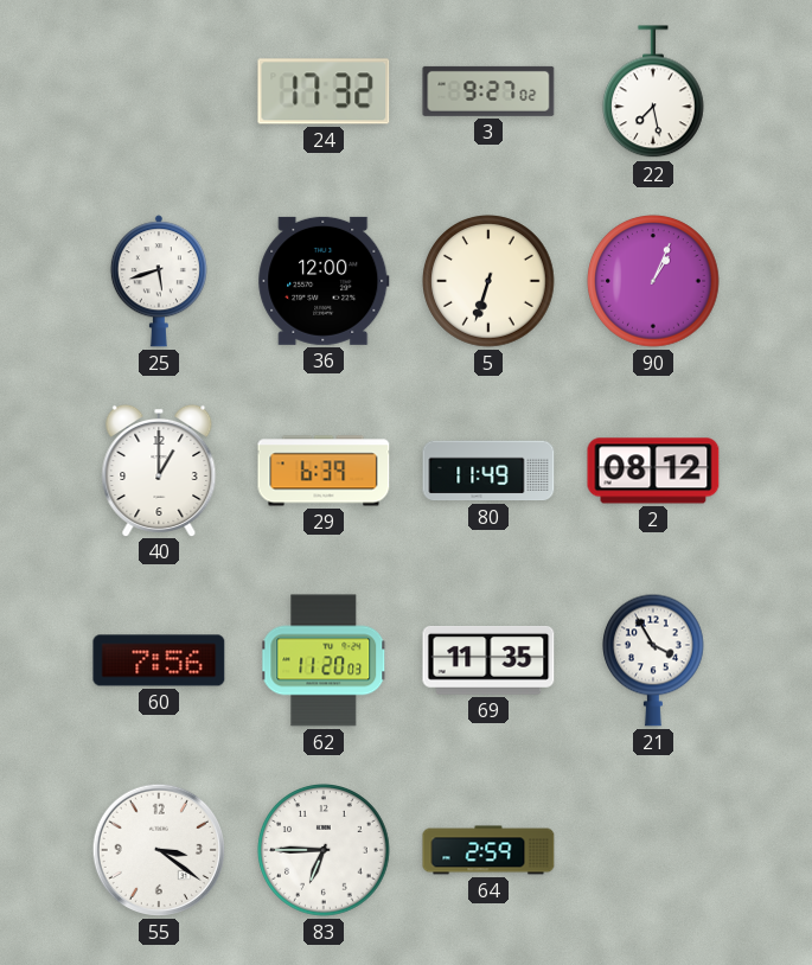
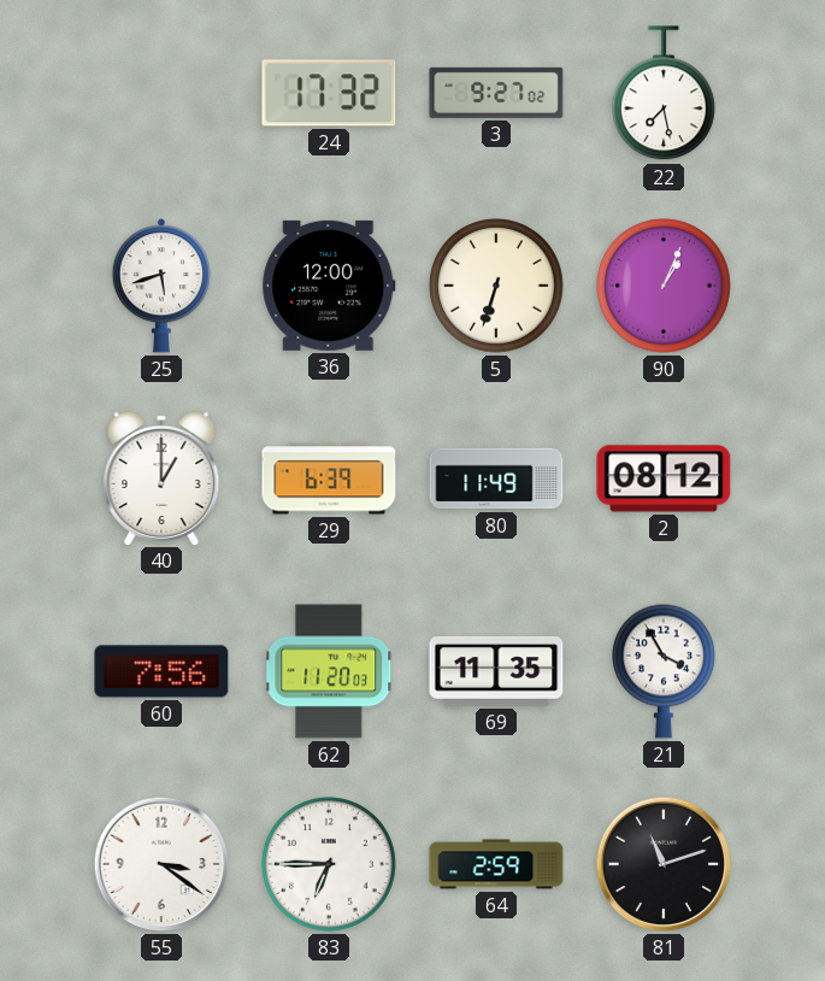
81: none -> 11:12
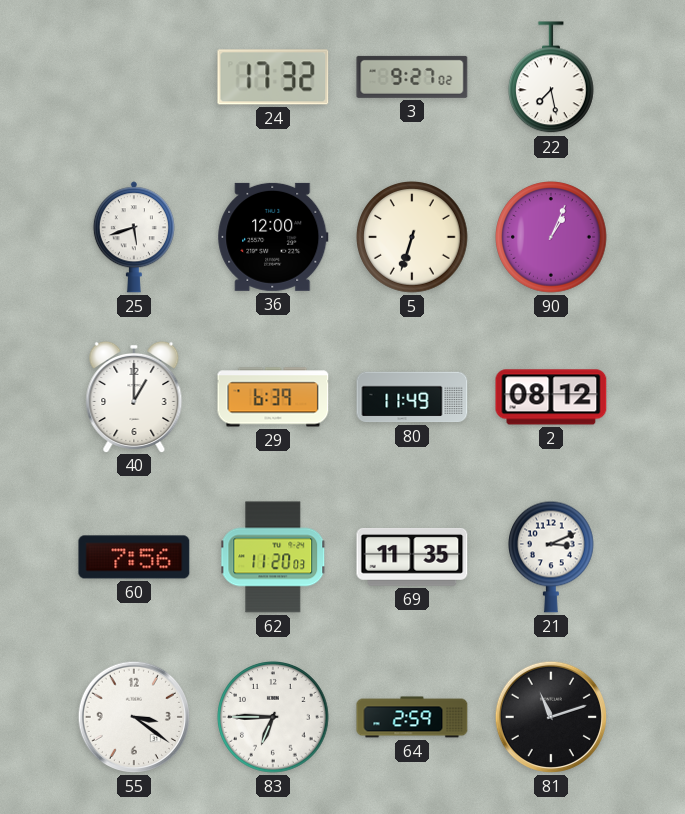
21: 3:55 -> 3:11
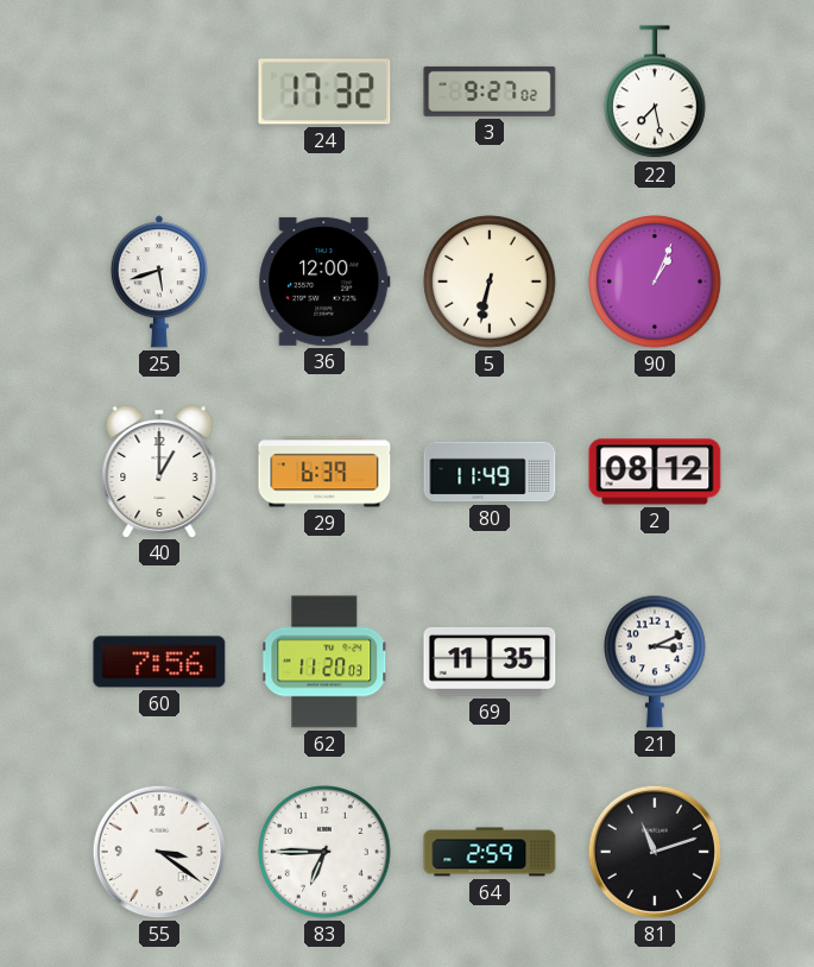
5: 6:33 -> 6:32
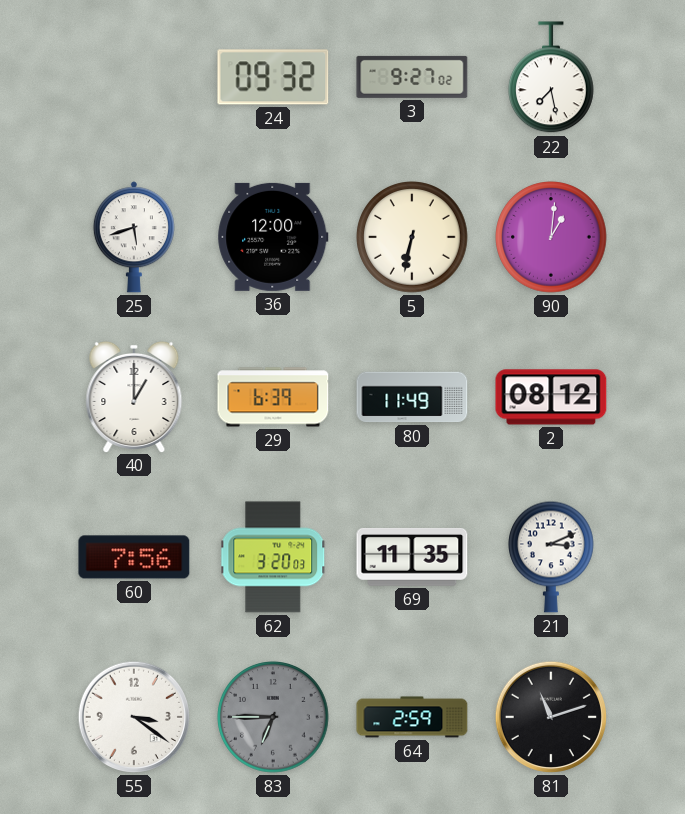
24: 17:32 -> 09:32
90: 1:04 -> 1:01
62: 11:20 -> 3:20
83 dial: white -> grey
